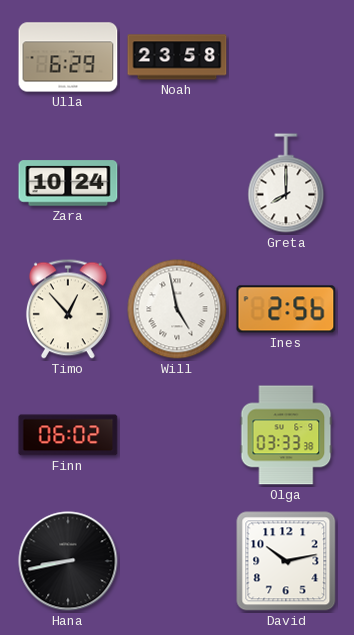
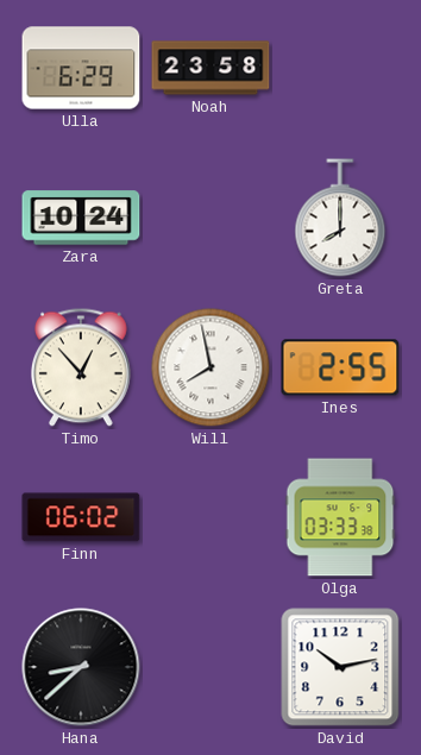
Will: 4:58 -> 7:58
Ines: 2:56 -> 2:55
Hana: 8:43 -> 8:38
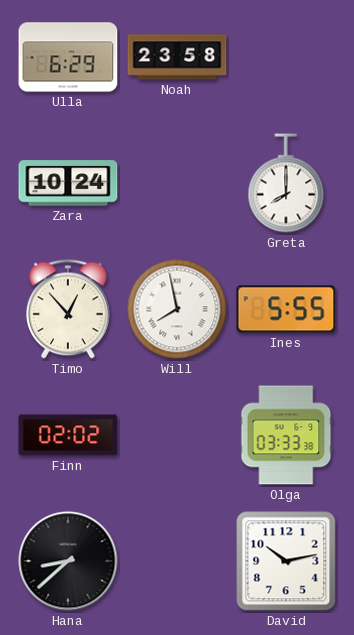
Ines: 2:55 -> 5:55
Finn: 06:02 -> 02:02
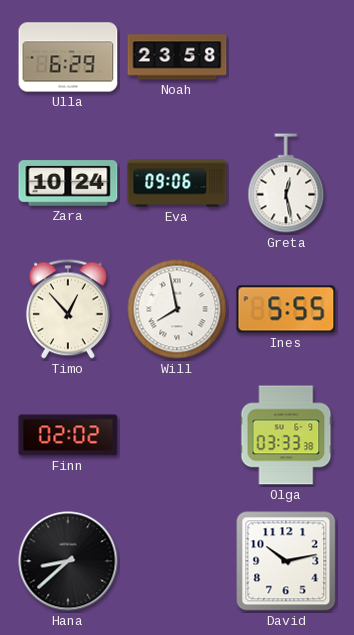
Eva: none -> 09:06
Greta: 8:00 -> 12:28
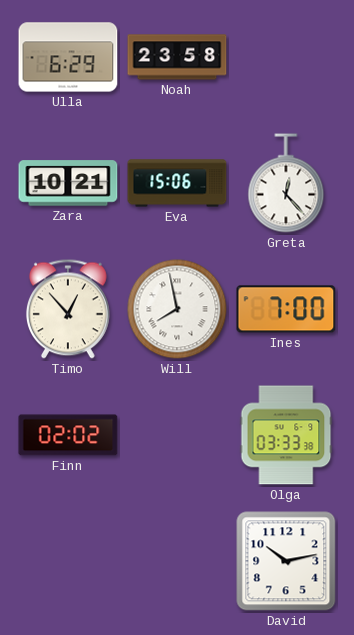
Zara: 10:24 -> 10:21
Eva: 09:06 -> 15:06
Greta: 12:28 -> 12:23
Ines: 5:55 -> 7:00
Hana: 8:38 -> none
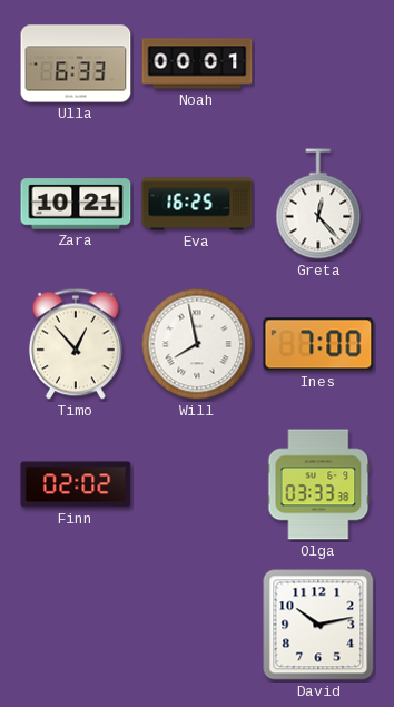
Ulla: 6:29 -> 6:33
Noah: 23:58 -> 00:01
Eva: 15:06 -> 16:25
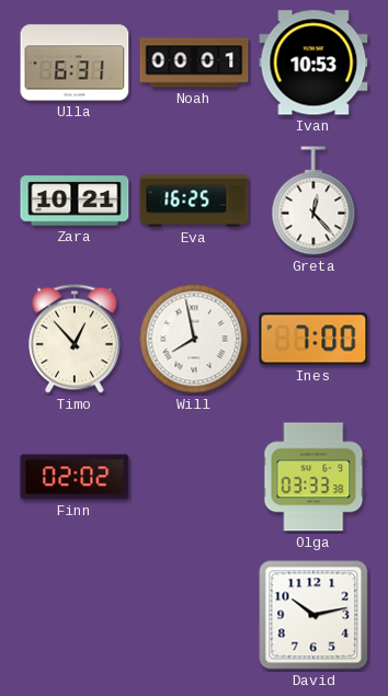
Ulla: 6:33 -> 6:31
Ivan: none -> 10:53
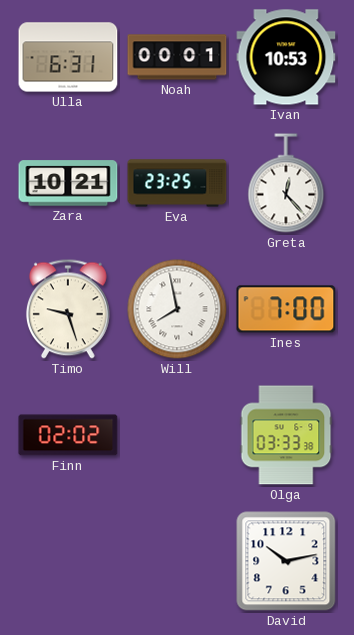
Eva: 16:25 -> 23:25
Timo: 12:53 -> 9:27
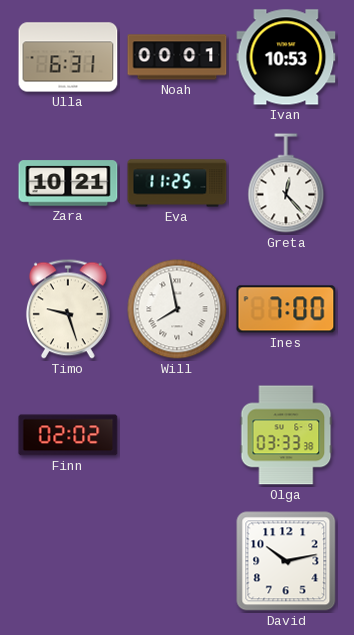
Eva: 23:25 -> 11:25
